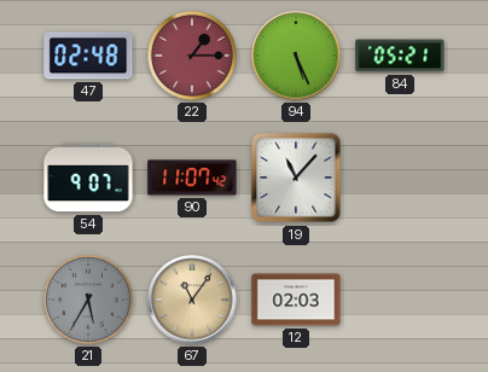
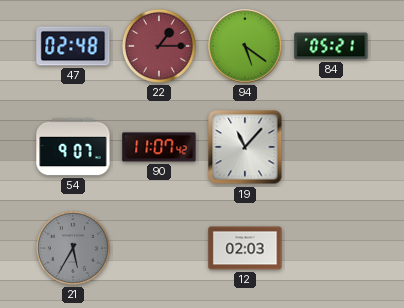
94: 5:26 -> 5:21
67: 11:06 -> none
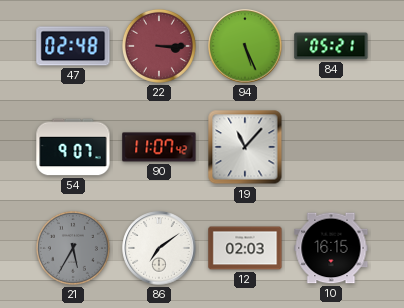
22: 1:15 -> 3:15
94: 5:21 -> 5:26
86: none -> 7:09
10: none -> 16:15
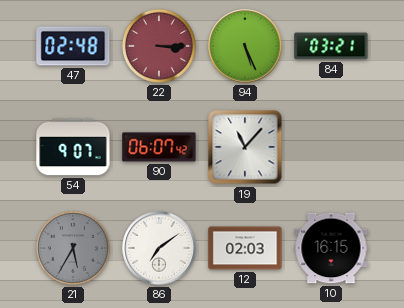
84: 05:21 -> 03:21
90: 11:07 -> 06:07
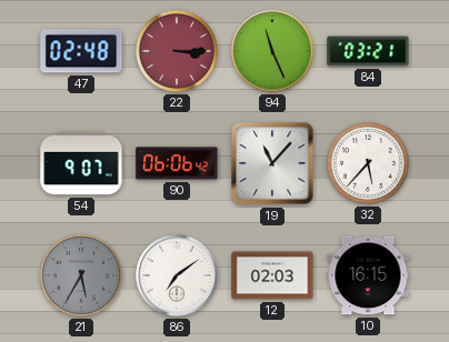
94: 5:26 -> 11:26
90: 06:07 -> 06:06
32: none -> 5:37
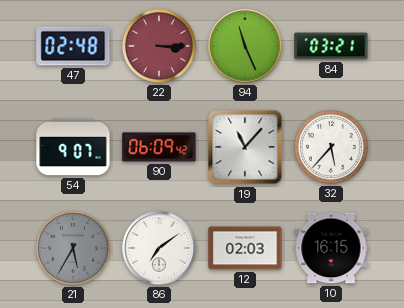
90: 06:06 -> 06:09
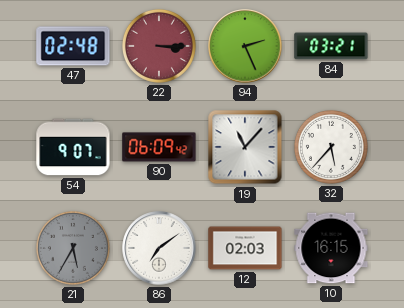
94: 11:26 -> 2:26
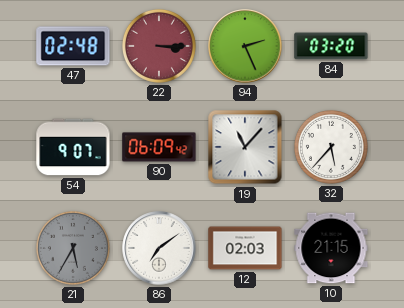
84: 03:21 -> 03:20
10: 16:15 -> 21:15
